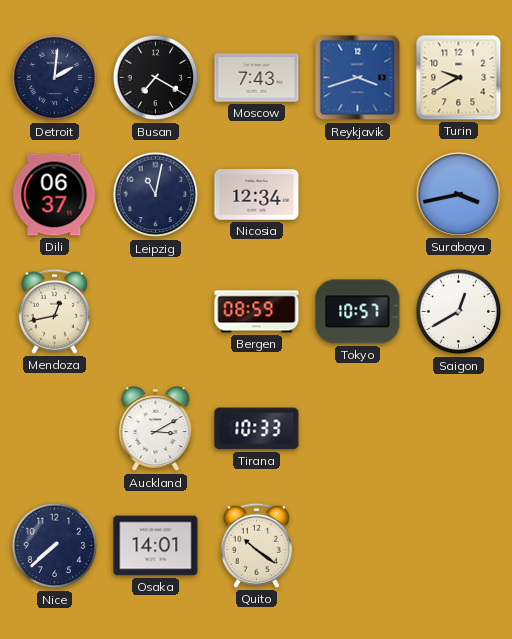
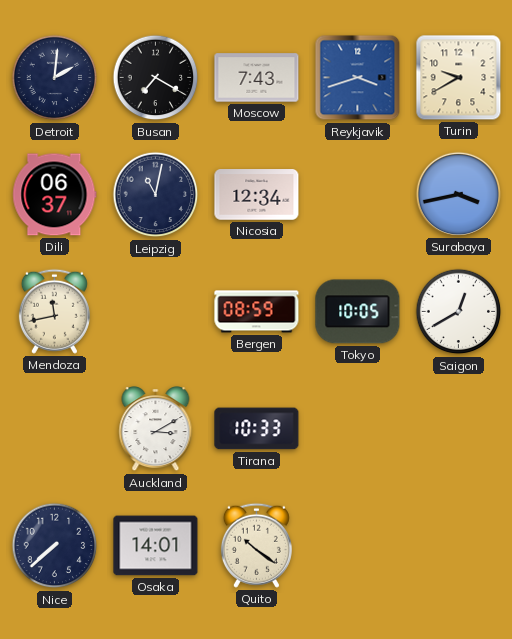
Mendoza: 12:43 -> 11:43
Tokyo: 10:57 -> 10:05
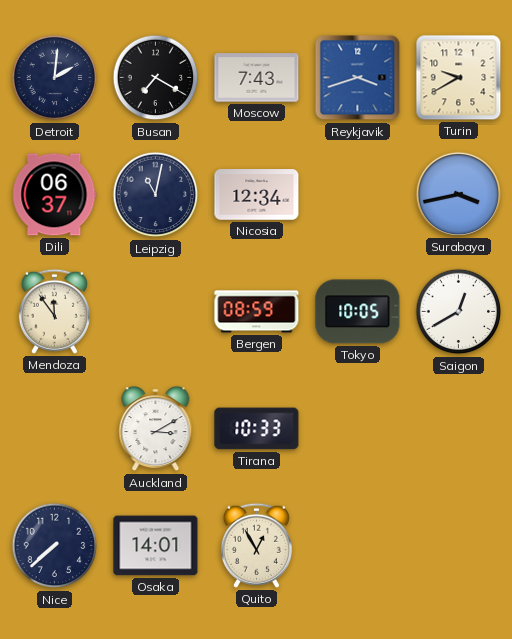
Mendoza: 11:43 -> 11:54
Quito: 10:21 -> 12:55
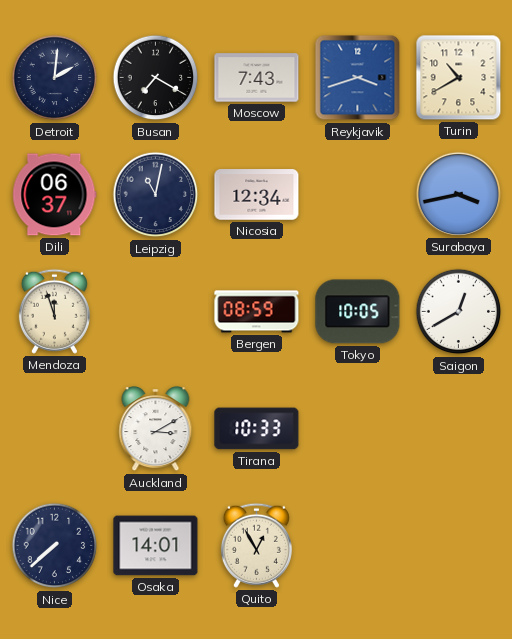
Turin: 9:40 -> 10:40
Mendoza: 11:54 -> 11:57
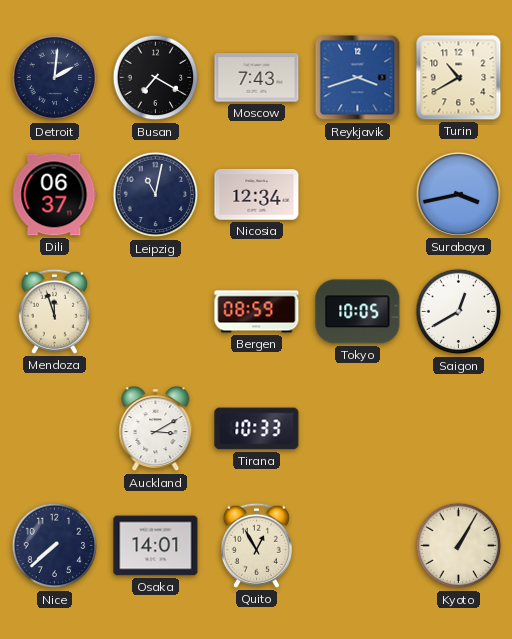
Kyoto: none -> 1:05
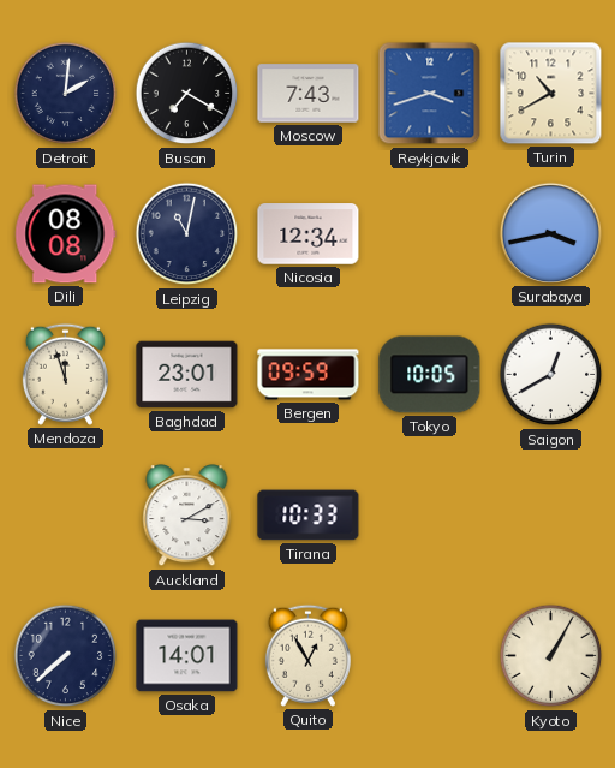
Dili: 06:37 -> 08:08
Baghdad: none -> 23:01
Bergen: 08:59 -> 09:59
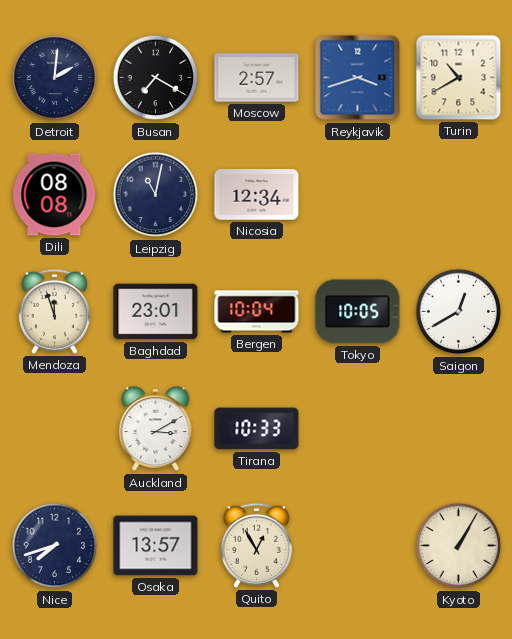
Moscow: 7:43 -> 2:57
Surabaya: 3:43 -> none
Bergen: 09:59 -> 10:04
Nice: 7:38 -> 7:42
Osaka: 14:01 -> 13:57
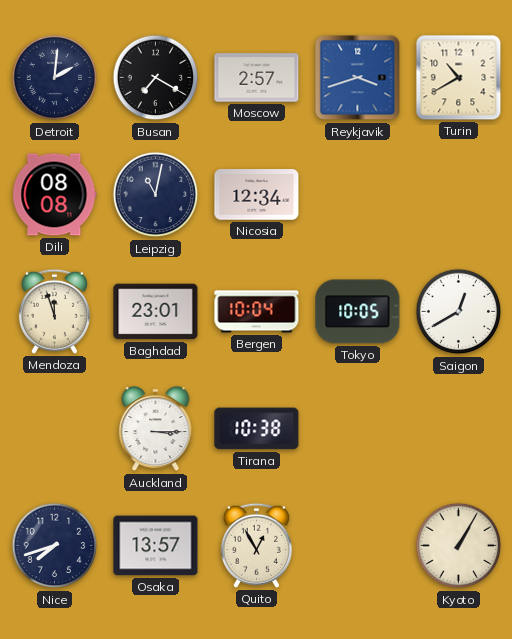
Auckland: 3:10 -> 3:15
Tirana: 10:33 -> 10:38
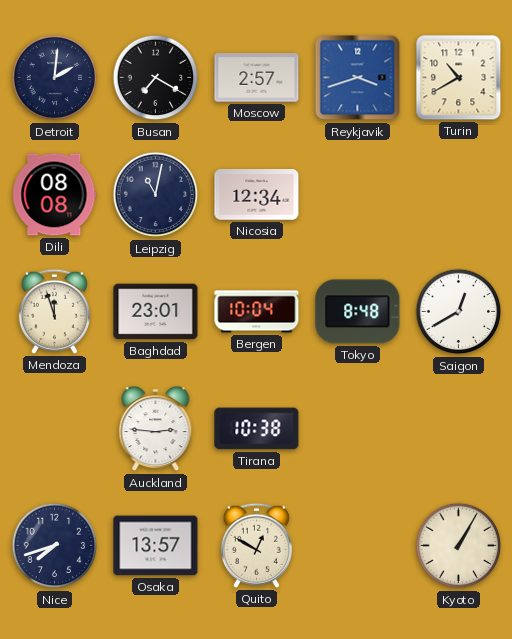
Tokyo: 10:05 -> 8:48
Auckland: 3:15 -> 2:46
Quito: 12:55 -> 12:50
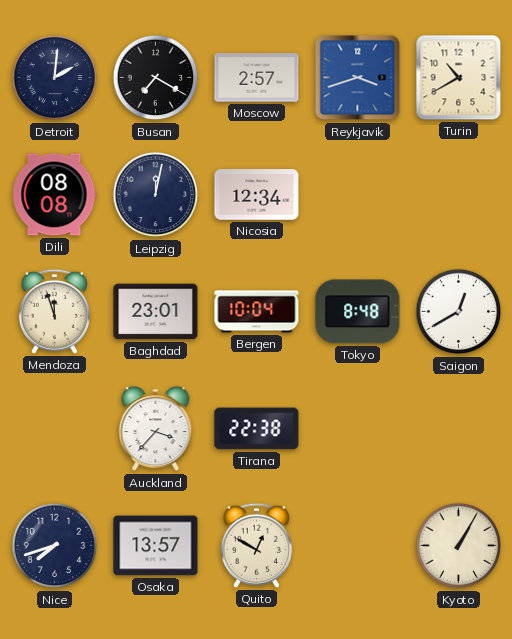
Leipzig: 11:02 -> 12:02
Auckland: 2:46 -> 3:37
Tirana: 10:38 -> 22:38
